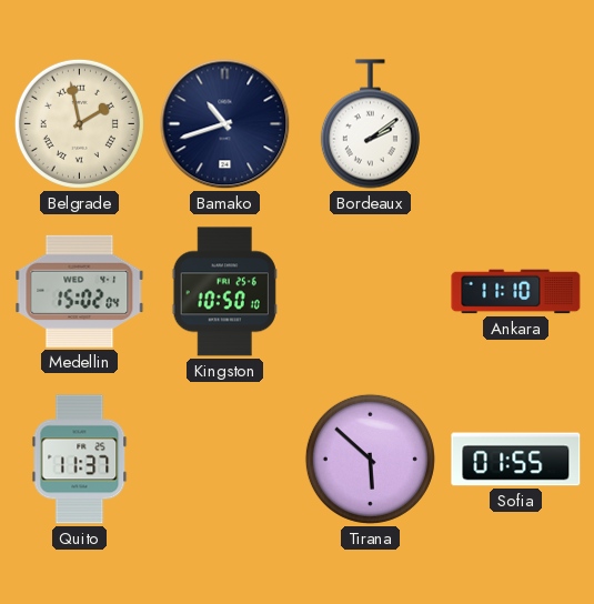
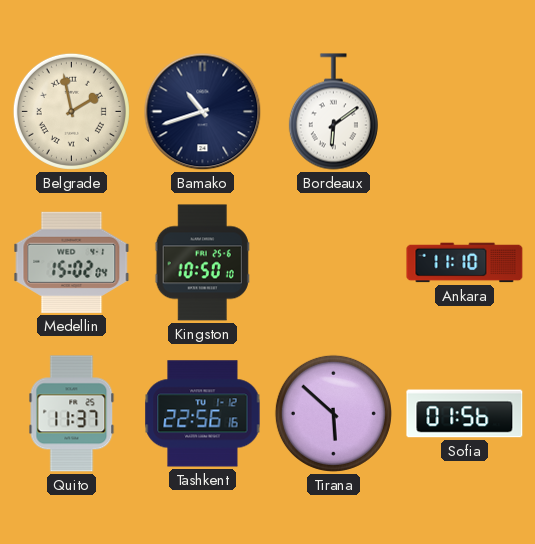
Bordeaux: 2:09 -> 6:09
Tashkent: none -> 22:56
Sofia: 01:55 -> 01:56
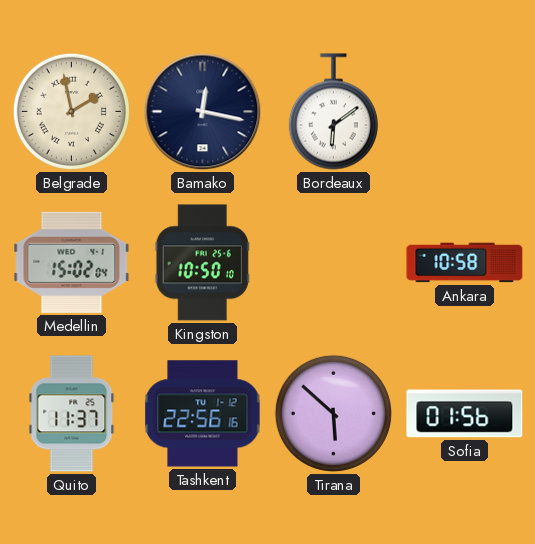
Bamako: 10:42 -> 12:17
Ankara: 11:10 -> 10:58
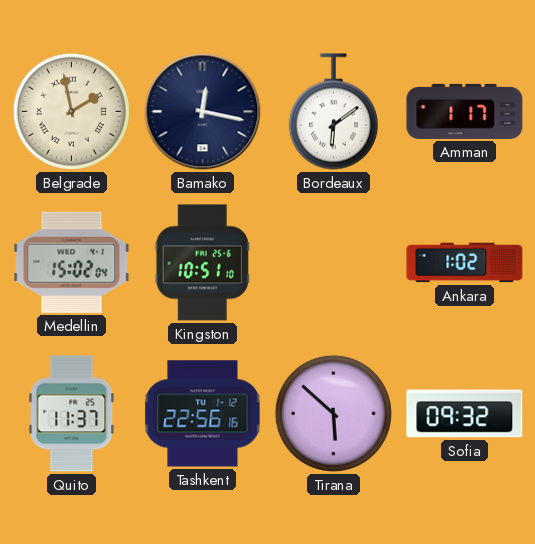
Amman: none -> 1:17
Kingston: 10:50 -> 10:51
Ankara: 10:58 -> 1:02
Sofia: 01:56 -> 09:32
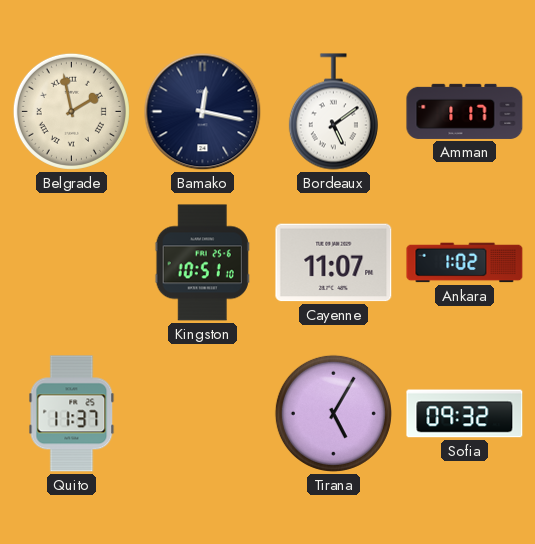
Bordeaux: 6:09 -> 5:09
Medellin: 15:02 -> none
Cayenne: none -> 11:07
Tashkent: 22:56 -> none
Tirana: 5:52 -> 5:05
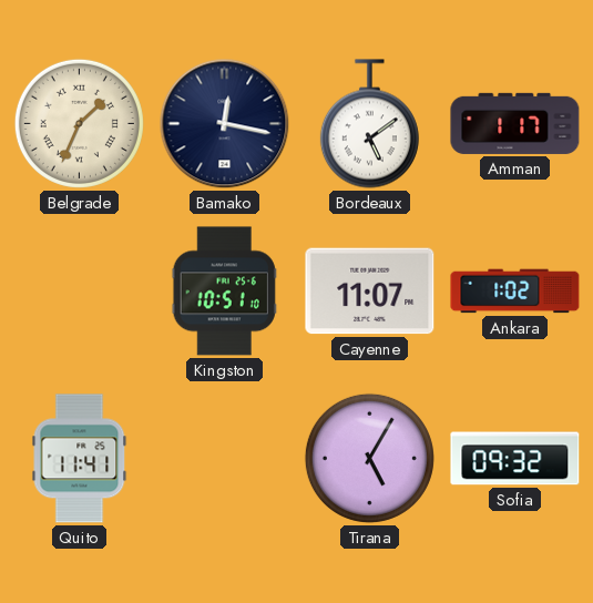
Belgrade: 1:58 -> 1:34
Quito: 11:37 -> 11:41
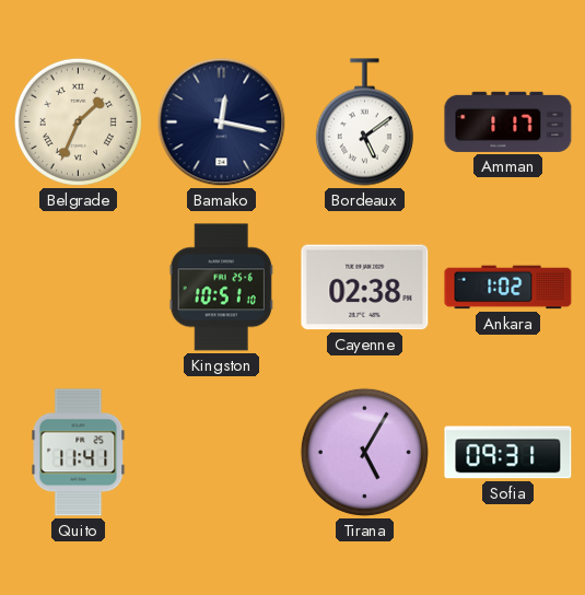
Cayenne: 11:07 -> 02:38
Sofia: 09:32 -> 09:31
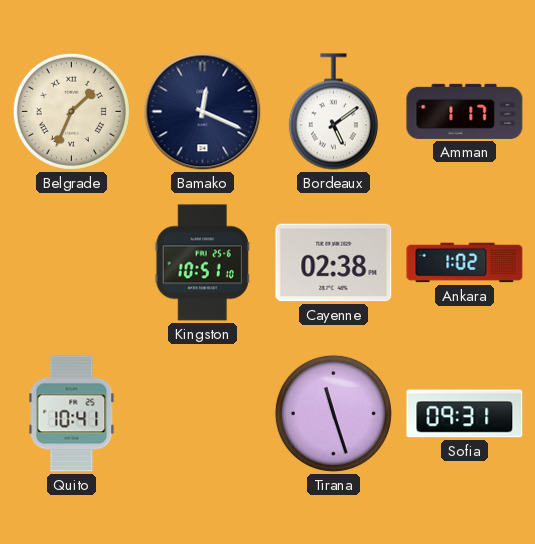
Bamako: 12:17 -> 12:19
Quito: 11:41 -> 10:41
Tirana: 5:05 -> 11:27
